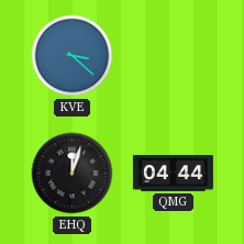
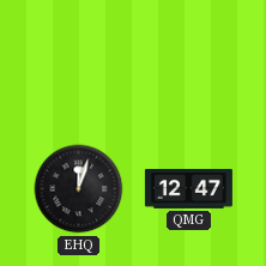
KVE: 3:22 -> none
QMG: 04:44 -> 12:47
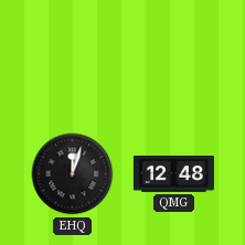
QMG: 12:47 -> 12:48
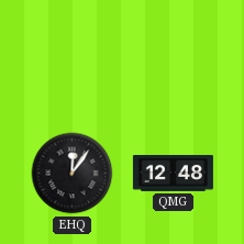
EHQ: 12:03 -> 12:06
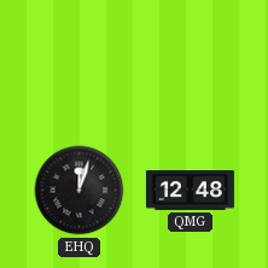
EHQ: 12:06 -> 12:03
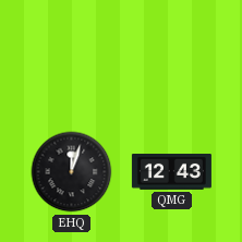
QMG: 12:48 -> 12:43
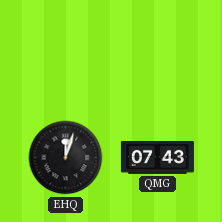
QMG: 12:43 -> 07:43
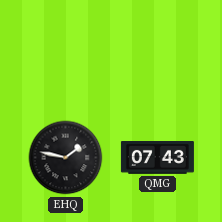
EHQ: 12:03 -> 1:47
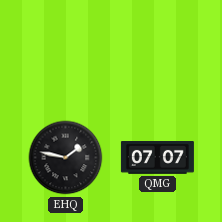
QMG: 07:43 -> 07:07
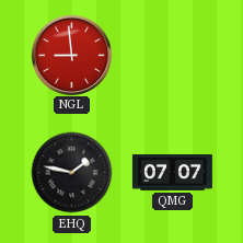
NGL: none -> 8:59
